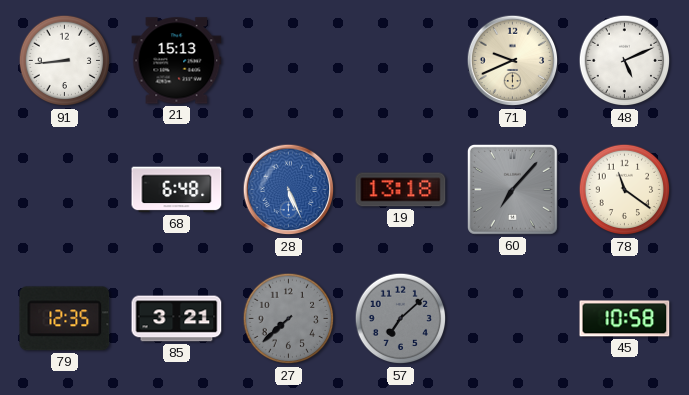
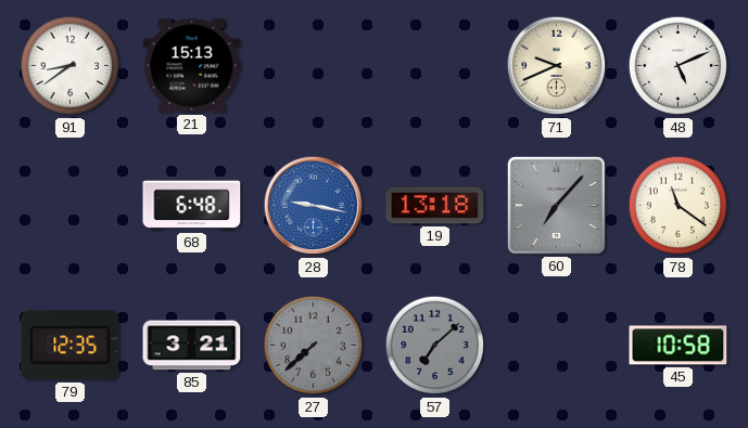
91: 8:44 -> 8:39
28: 5:26 -> 9:17
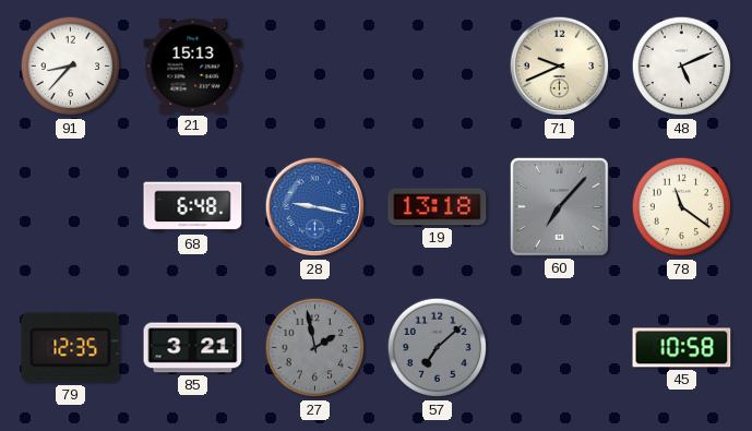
91: 8:39 -> 8:37
27: 7:38 -> 1:58
